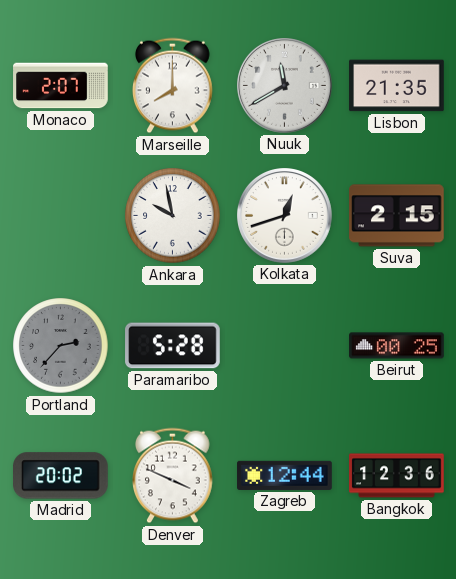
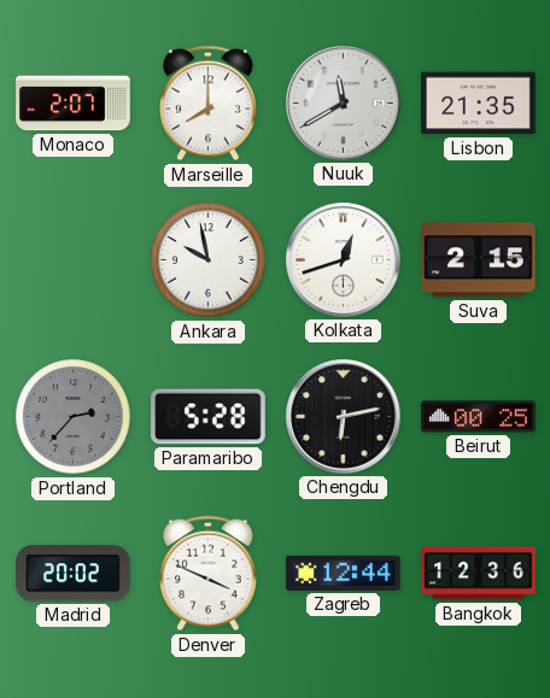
Chengdu: none -> 6:13
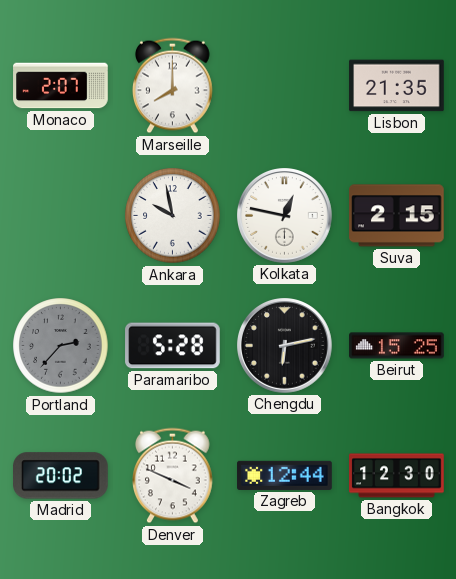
Nuuk: 11:40 -> none
Kolkata: 12:42 -> 12:47
Beirut: 00:25 -> 15:25
Bangkok: 12:36 -> 12:30
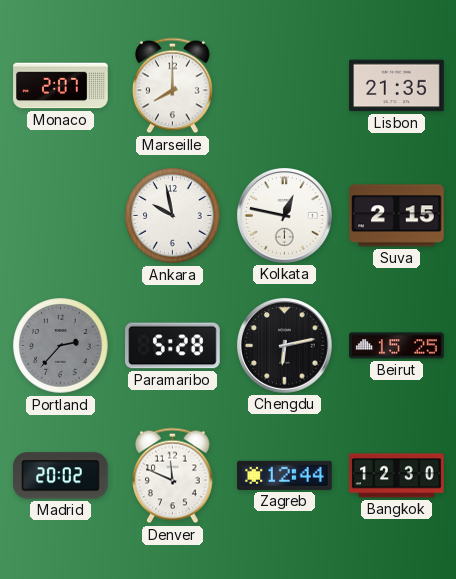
Denver: 3:49 -> 11:49
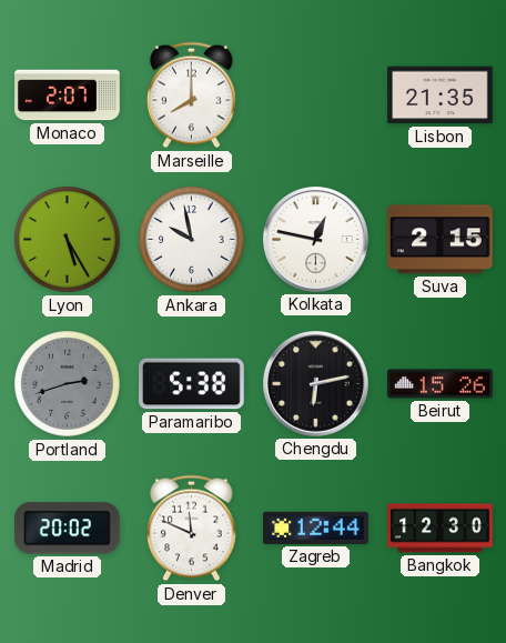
Lyon: none -> 5:25
Portland: 2:37 -> 2:42
Paramaribo: 5:28 -> 5:38
Beirut: 15:25 -> 15:26
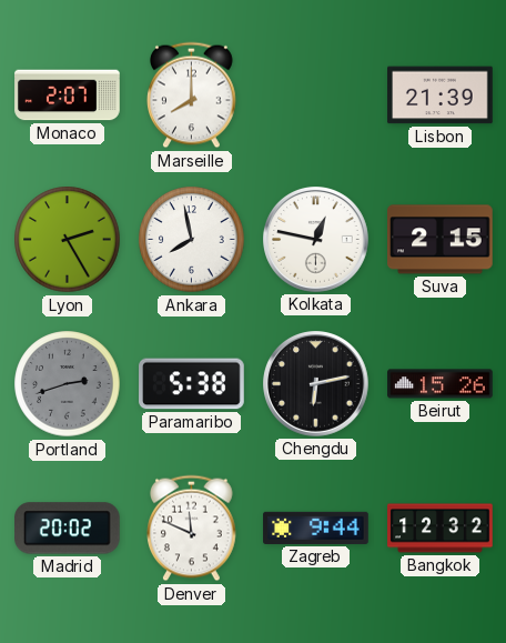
Lisbon: 21:35 -> 21:39
Lyon: 5:25 -> 2:25
Ankara: 9:58 -> 7:58
Zagreb: 12:44 -> 9:44
Bangkok: 12:30 -> 12:32
